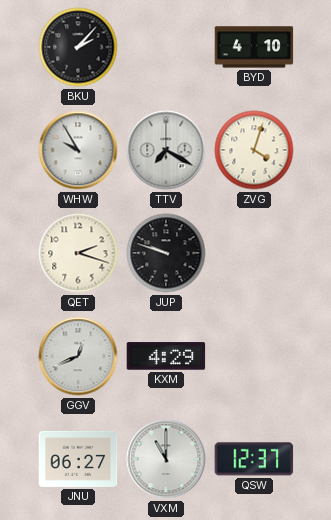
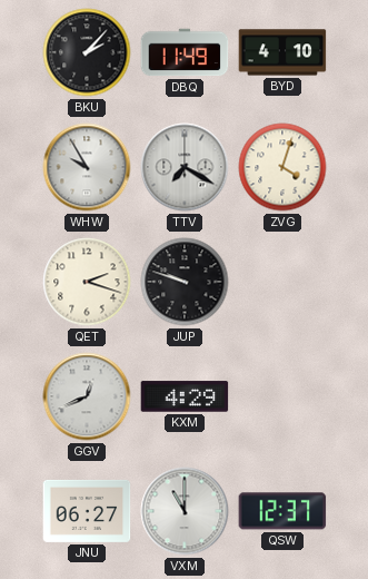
DBQ: none -> 11:49
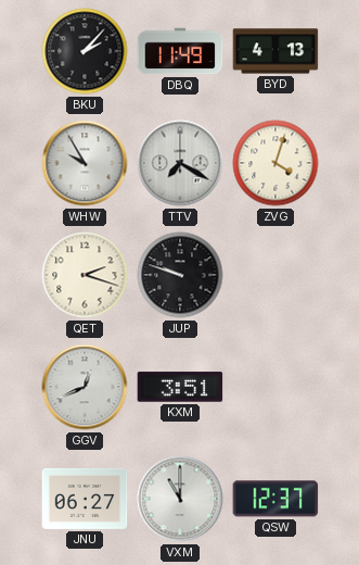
BYD: 4:10 -> 4:13
KXM: 4:29 -> 3:51
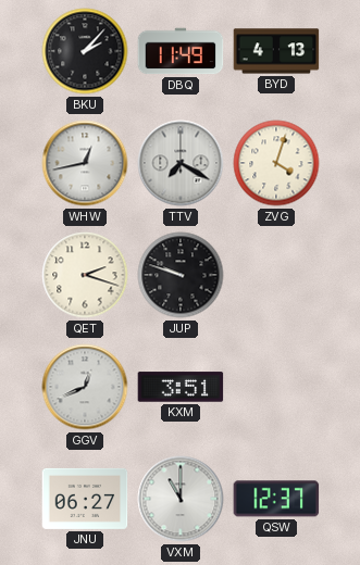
WHW: 9:55 -> 12:43
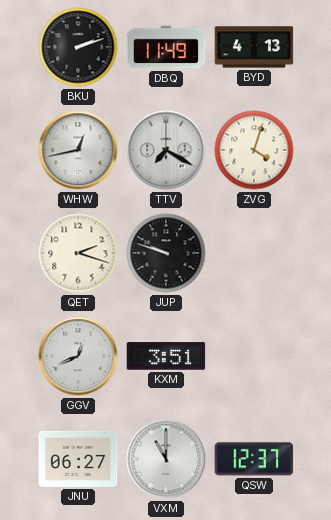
BKU: 2:07 -> 2:12
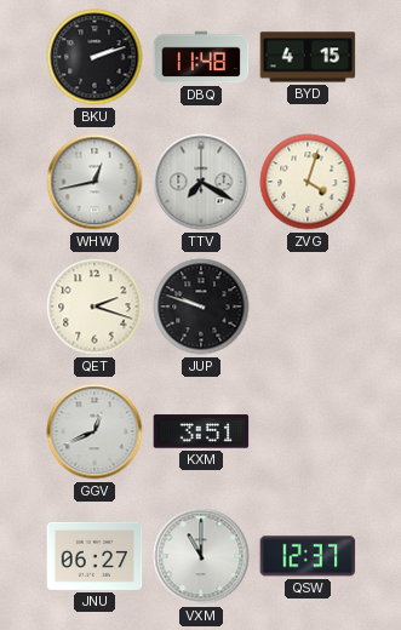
DBQ: 11:49 -> 11:48
BYD: 4:13 -> 4:15
